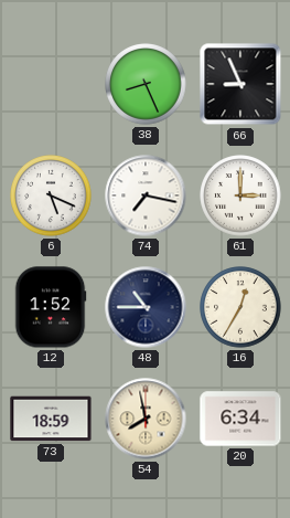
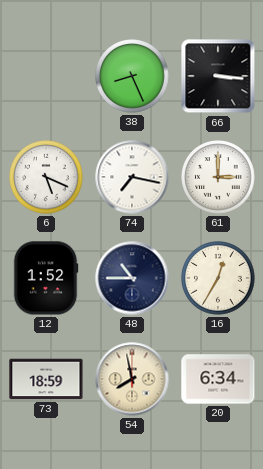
66: 8:56 -> 3:16
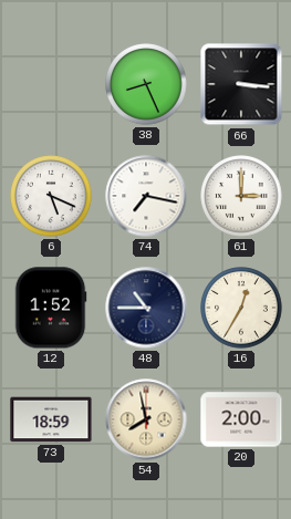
20: 6:34 -> 2:00
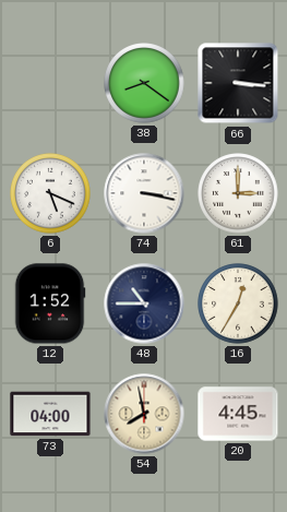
38: 8:26 -> 8:21
74: 7:17 -> 3:17
73: 18:59 -> 04:00
20: 2:00 -> 4:45
